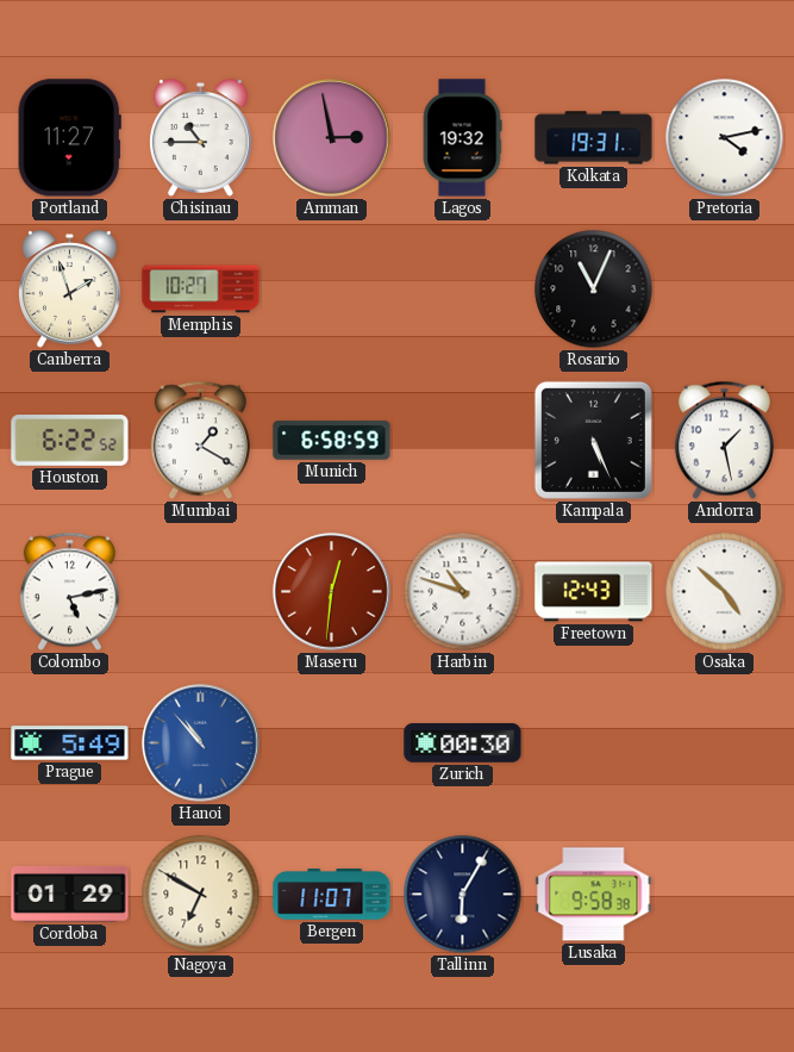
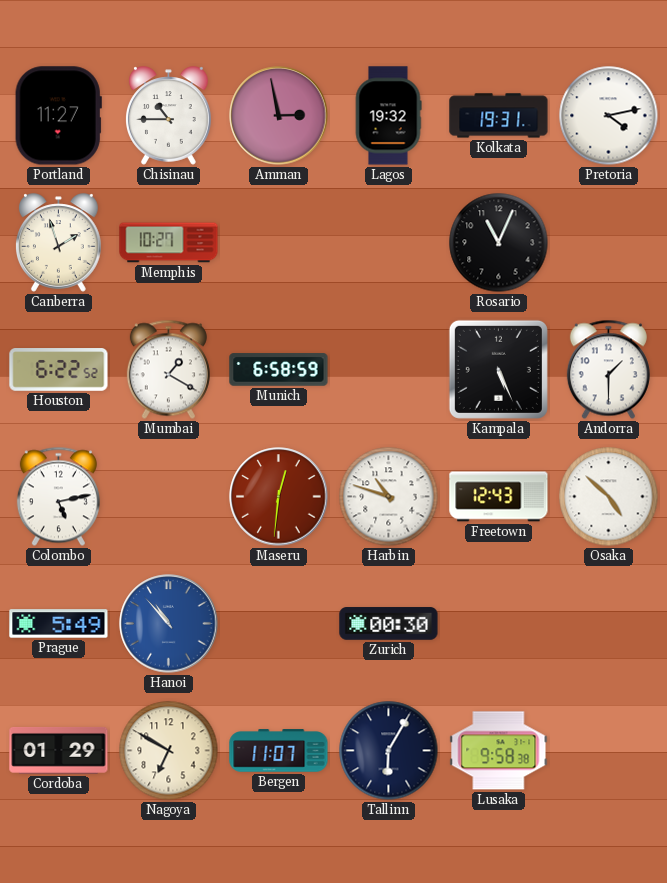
Andorra: 1:28 -> 1:30
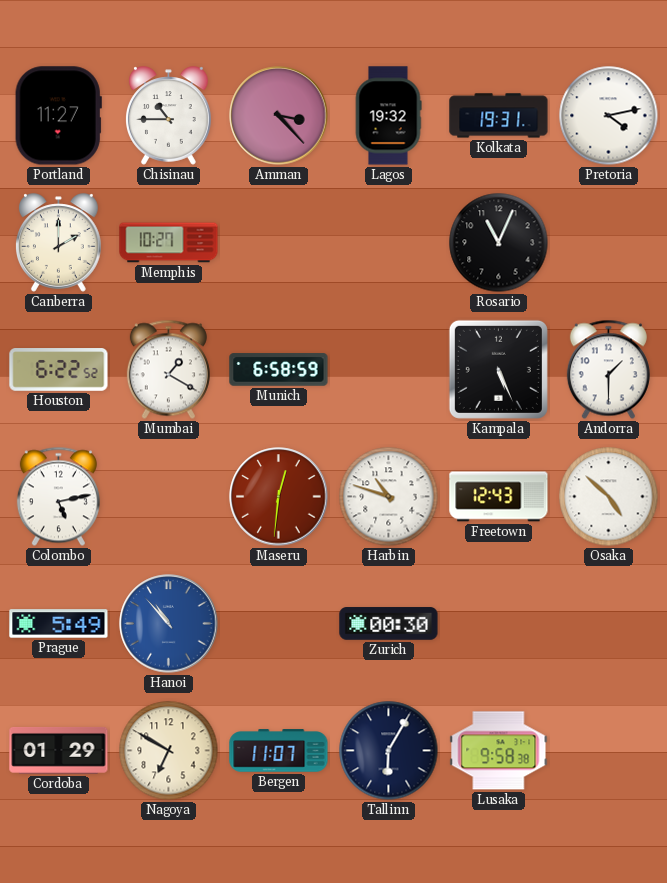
Amman: 2:58 -> 3:23
Canberra: 1:57 -> 2:00
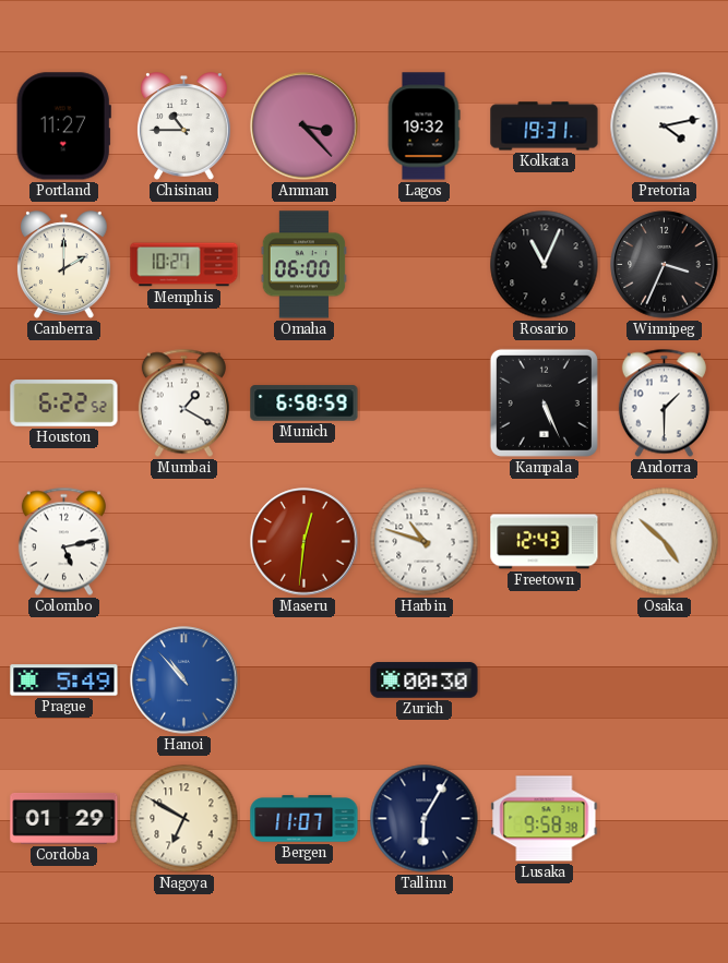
Omaha: none -> 06:00
Winnipeg: none -> 3:34
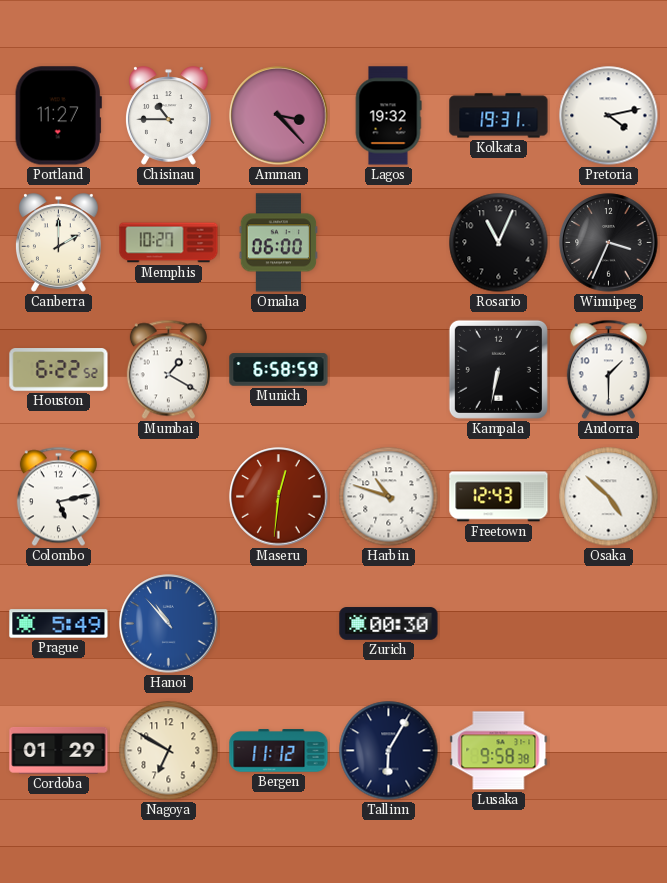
Kampala: 5:26 -> 6:32
Bergen: 11:07 -> 11:12
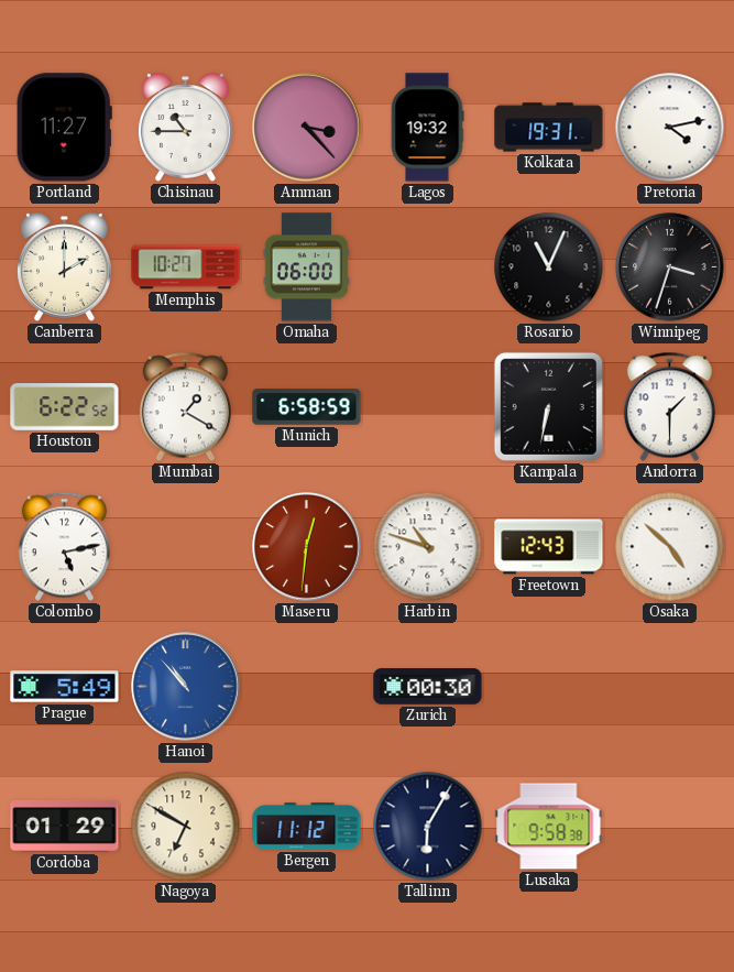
Winnipeg: 3:34 -> 3:33
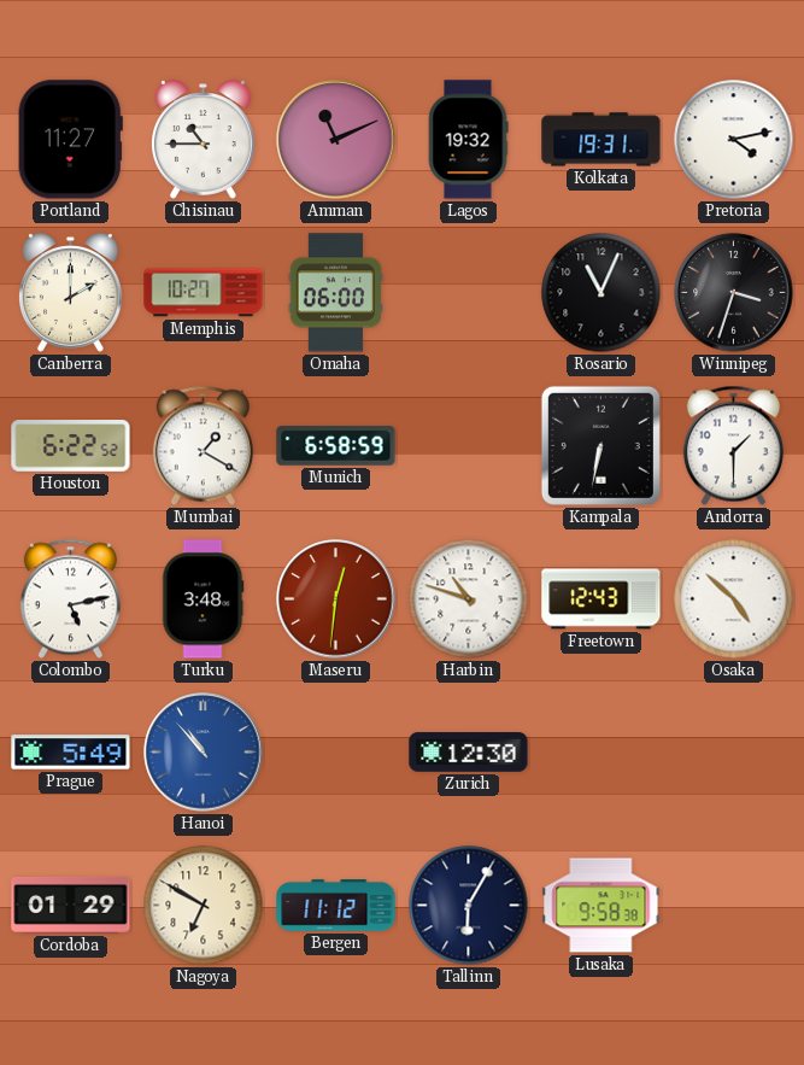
Amman: 3:23 -> 11:11
Turku: none -> 3:48
Zurich: 00:30 -> 12:30
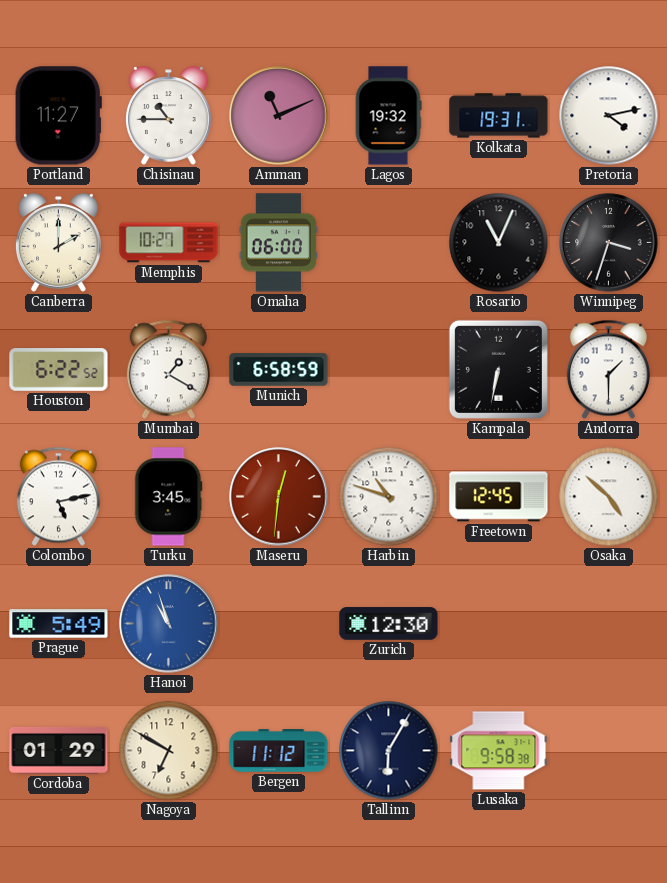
Turku: 3:48 -> 3:45
Freetown: 12:43 -> 12:45
Hanoi: 10:53 -> 10:57
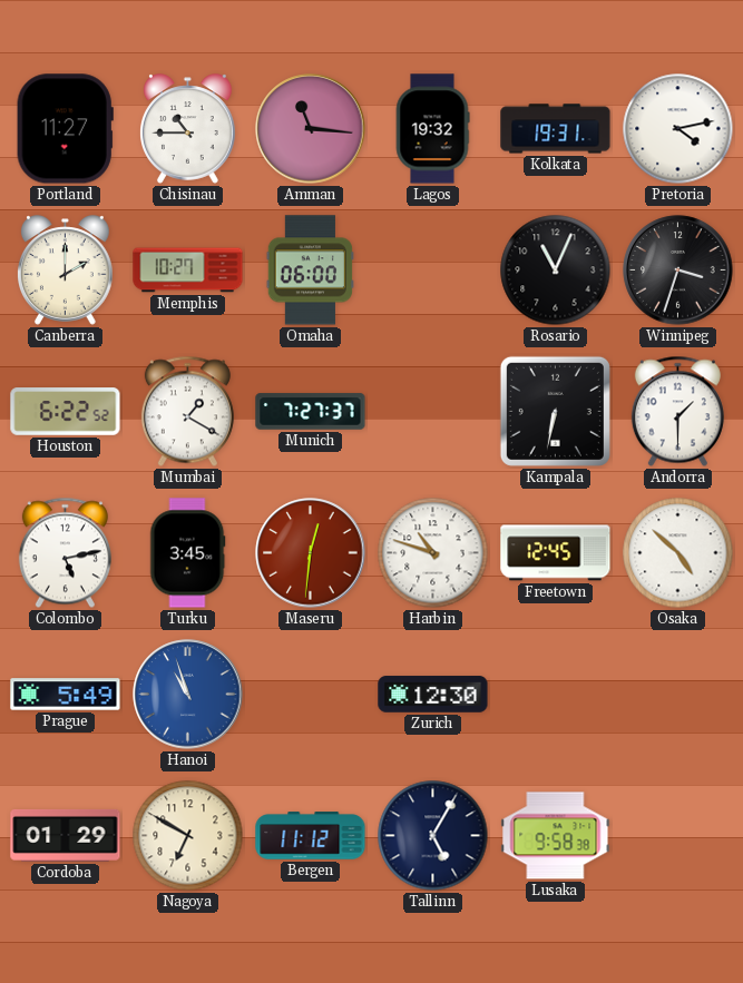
Amman: 11:11 -> 11:16
Munich: 6:58 -> 7:27
Tallinn: 6:05 -> 5:05
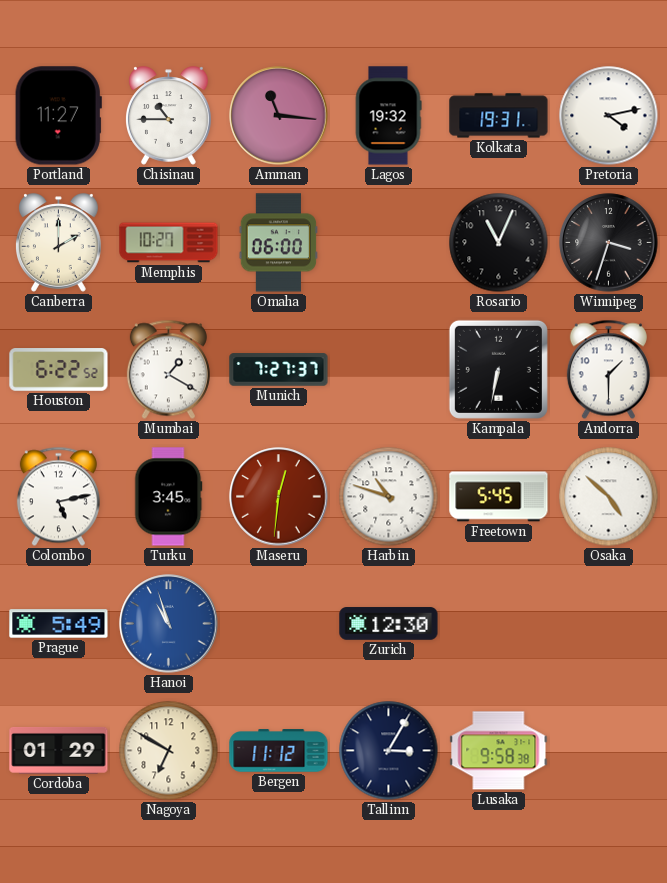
Freetown: 12:45 -> 5:45
Tallinn: 5:05 -> 3:05
